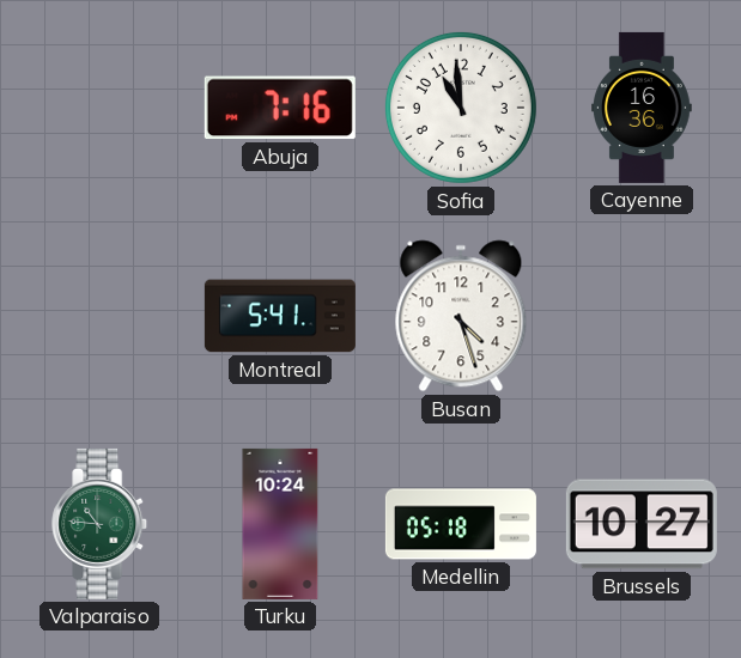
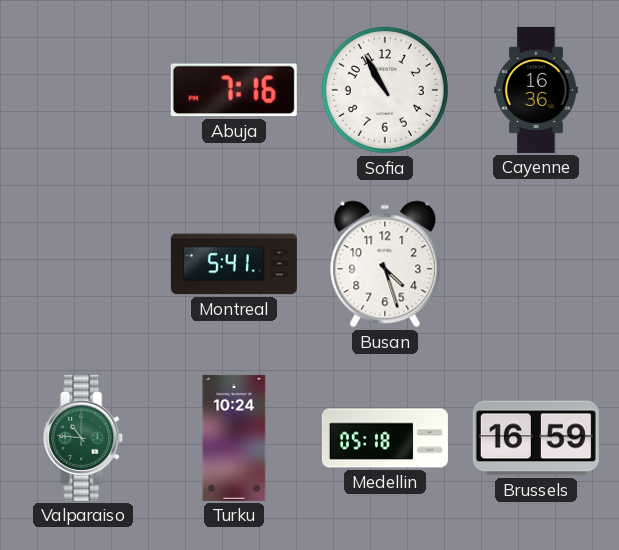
Sofia: 10:59 -> 10:55
Brussels: 10:27 -> 16:59
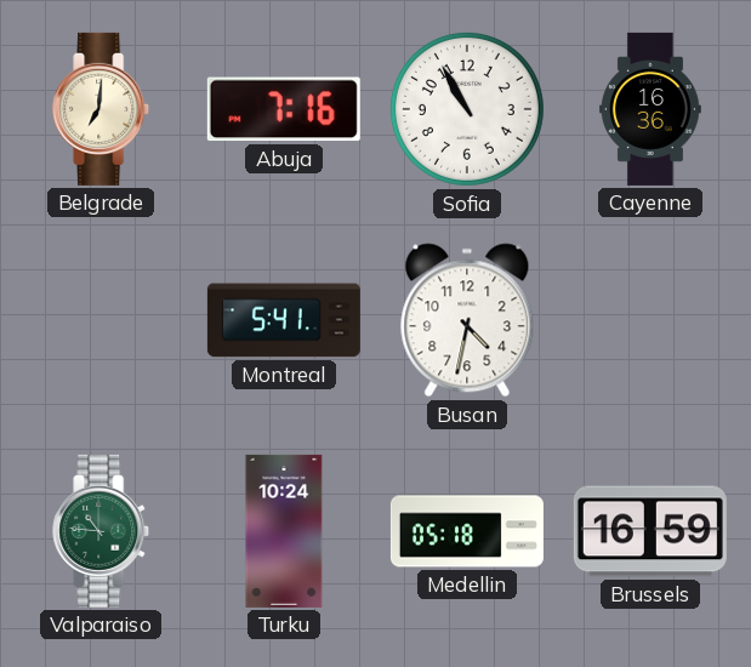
Belgrade: none -> 7:01
Busan: 4:27 -> 4:32
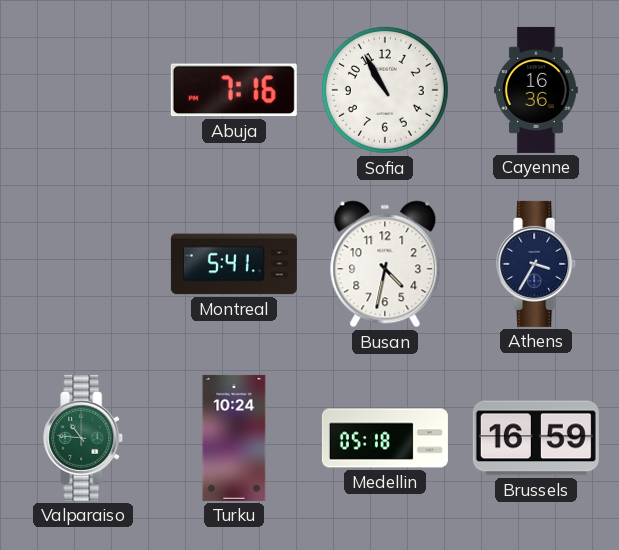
Belgrade: 7:01 -> none
Athens: none -> 3:35
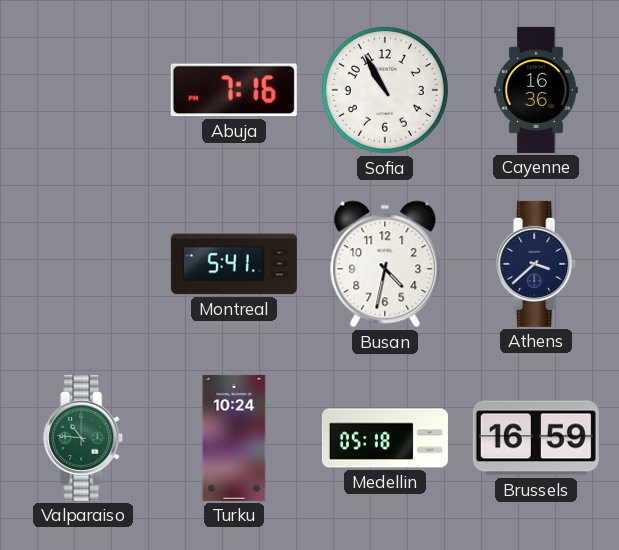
Athens: 3:35 -> 3:38
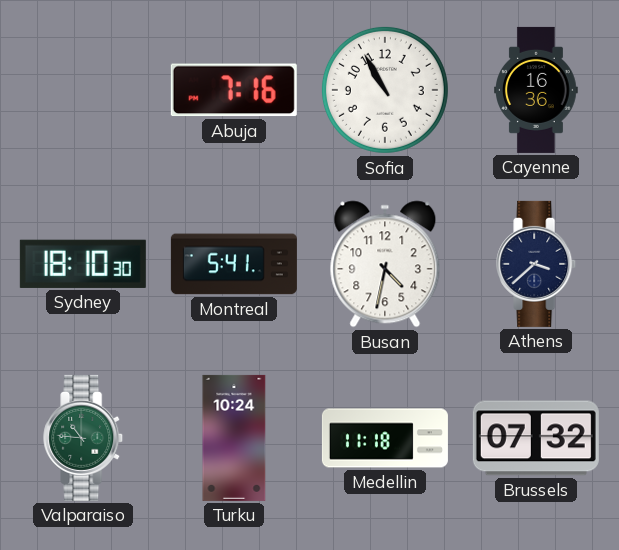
Sydney: none -> 18:10
Medellin: 05:18 -> 11:18
Brussels: 16:59 -> 07:32
